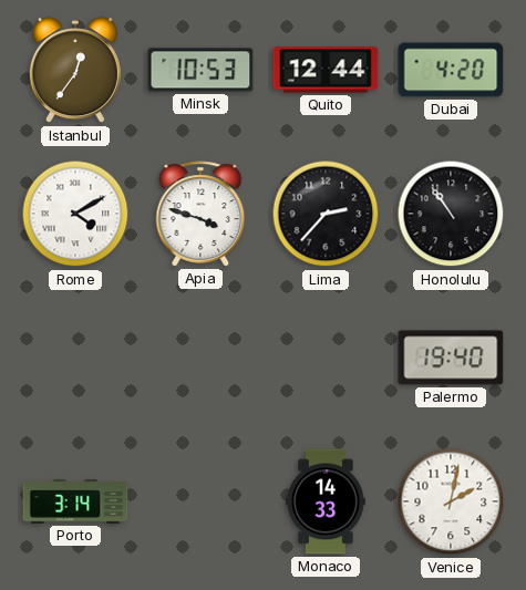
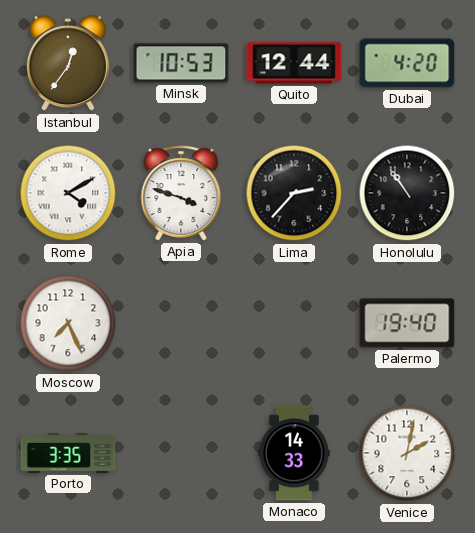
Moscow: none -> 7:26
Porto: 3:14 -> 3:35
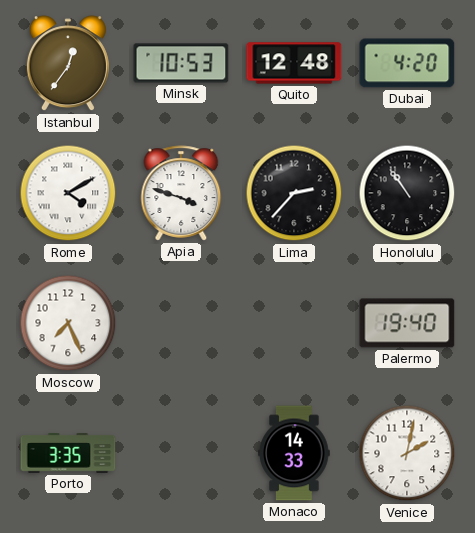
Quito: 12:44 -> 12:48
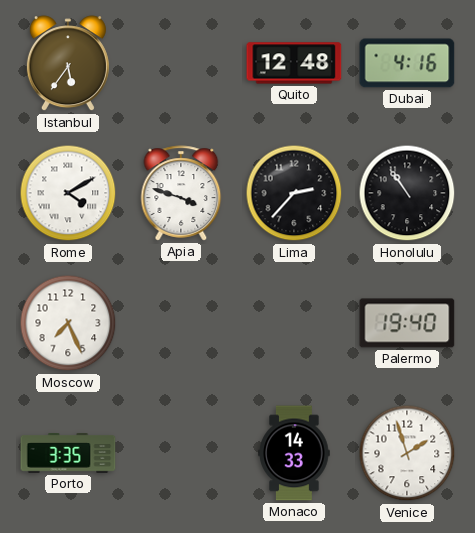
Istanbul: 12:36 -> 5:36
Minsk: 10:53 -> none
Dubai: 4:20 -> 4:16
Venice: 2:02 -> 1:57
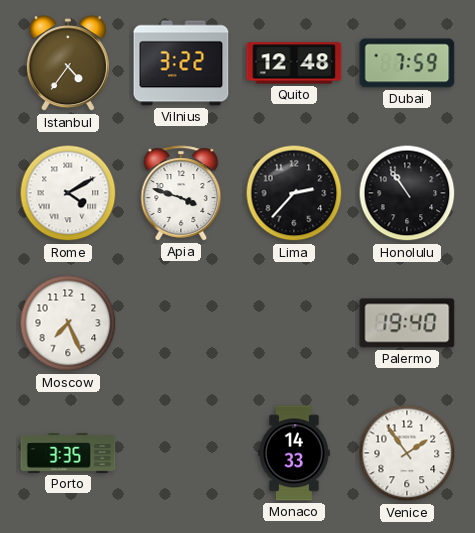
Istanbul: 5:36 -> 4:36
Vilnius: none -> 3:22
Dubai: 4:16 -> 7:59
Venice: 1:57 -> 1:54
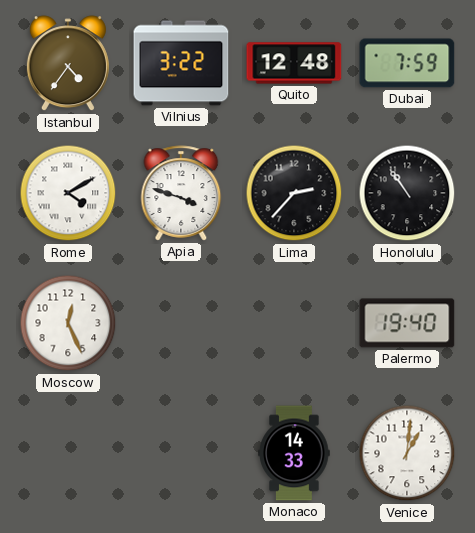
Moscow: 7:26 -> 12:26
Porto: 3:35 -> none
Venice: 1:54 -> 1:01
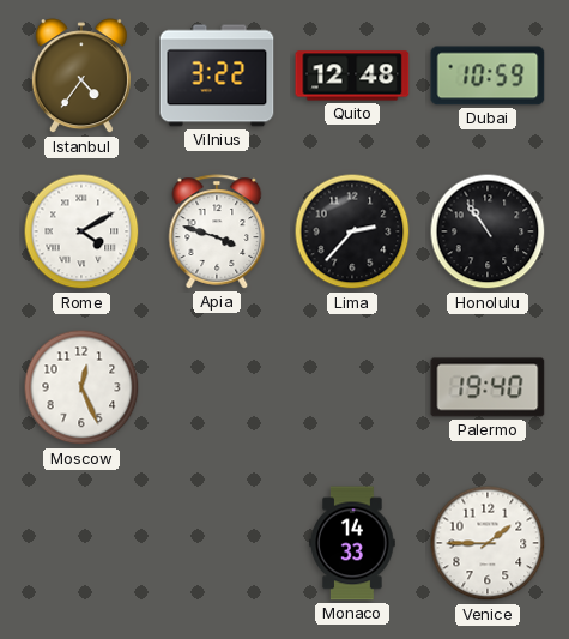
Dubai: 7:59 -> 10:59
Venice: 1:01 -> 1:45
